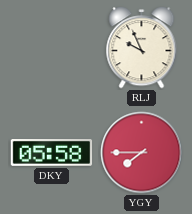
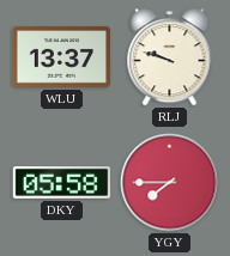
WLU: none -> 13:37
RLJ: 9:56 -> 9:48
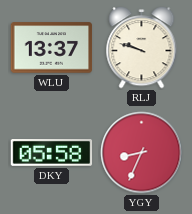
YGY: 7:45 -> 8:34
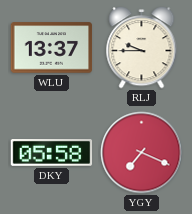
RLJ: 9:48 -> 9:45
YGY: 8:34 -> 7:19
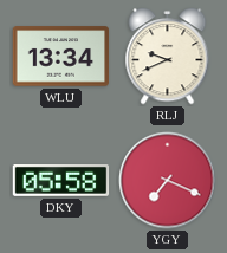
WLU: 13:37 -> 13:34
RLJ: 9:45 -> 9:41
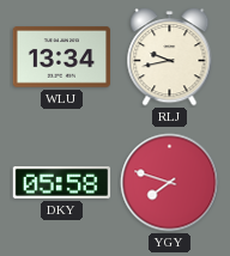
RLJ: 9:41 -> 9:43
YGY: 7:19 -> 7:48
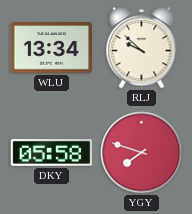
RLJ: 9:43 -> 9:52
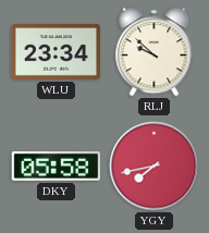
WLU: 13:34 -> 23:34
YGY: 7:48 -> 7:43
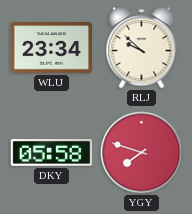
YGY: 7:43 -> 7:48
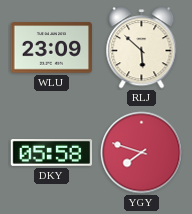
WLU: 23:34 -> 23:09
RLJ: 9:52 -> 5:52
